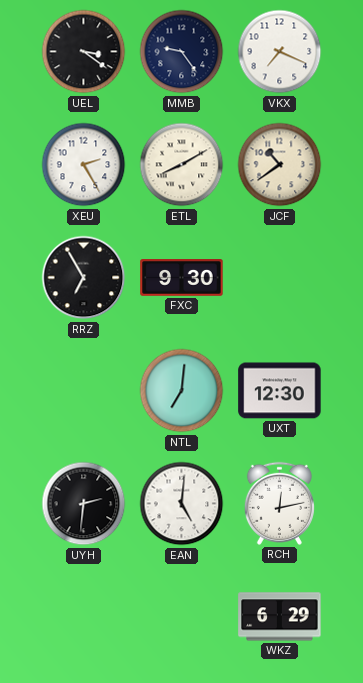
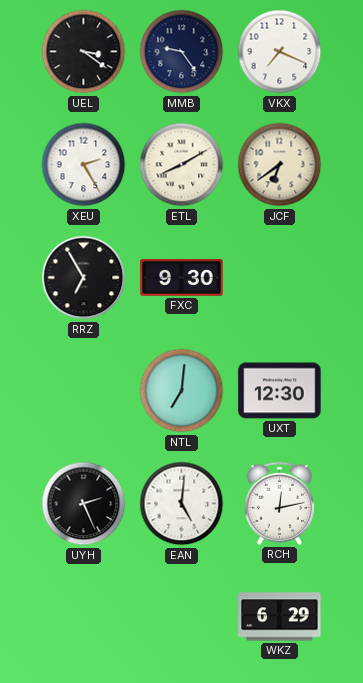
JCF: 10:39 -> 6:39
UYH: 2:31 -> 2:26
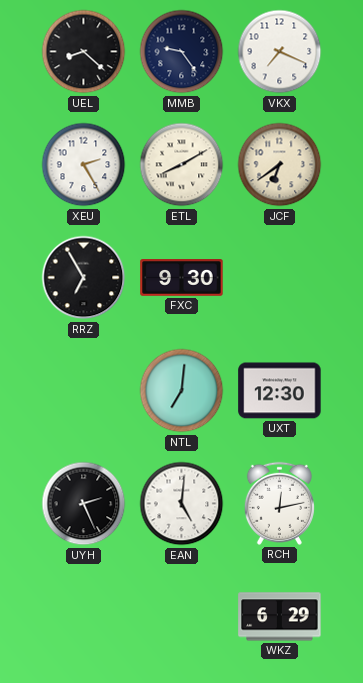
UEL: 3:21 -> 8:22
